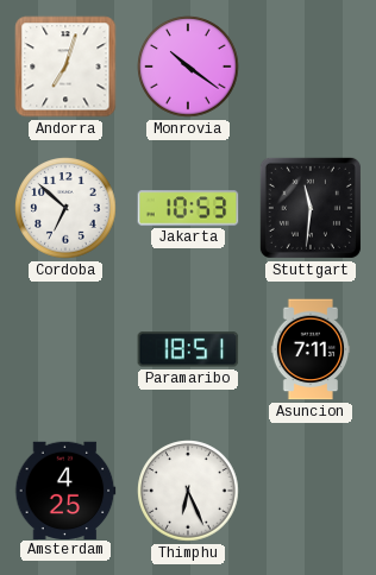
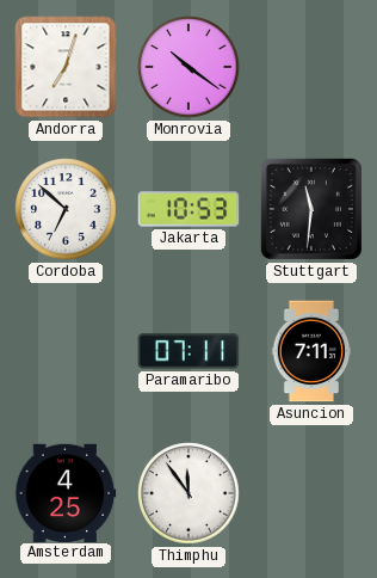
Paramaribo: 18:51 -> 07:11
Thimphu: 6:26 -> 11:54
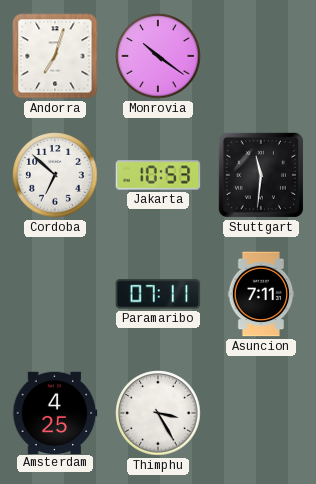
Thimphu: 11:54 -> 3:25
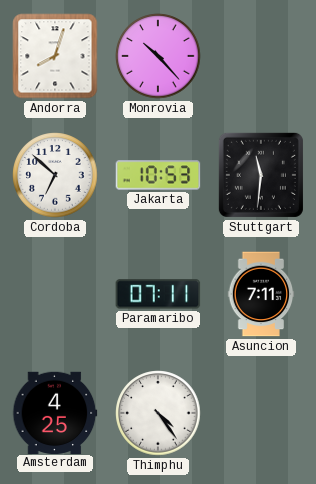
Andorra: 7:03 -> 8:03
Monrovia: 10:21 -> 10:23
Thimphu: 3:25 -> 4:24
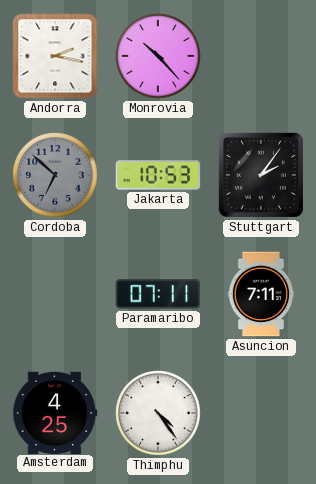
Andorra: 8:03 -> 2:17
Cordoba dial: white -> grey
Stuttgart: 11:31 -> 2:06
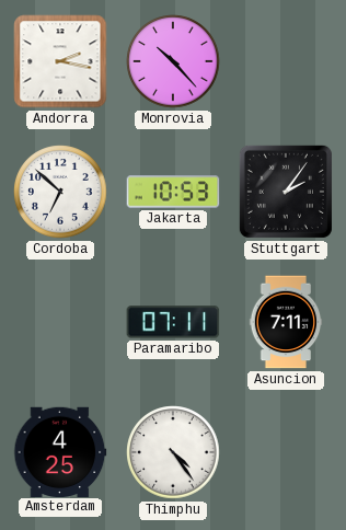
Cordoba dial: grey -> white
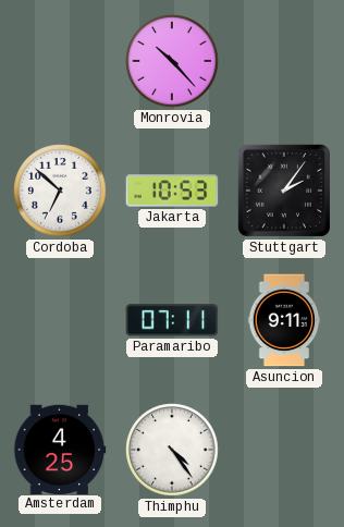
Andorra: 2:17 -> none
Asuncion: 7:11 -> 9:11
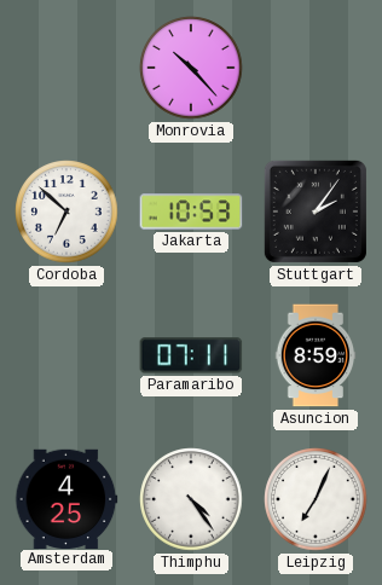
Asuncion: 9:11 -> 8:59
Leipzig: none -> 7:04
